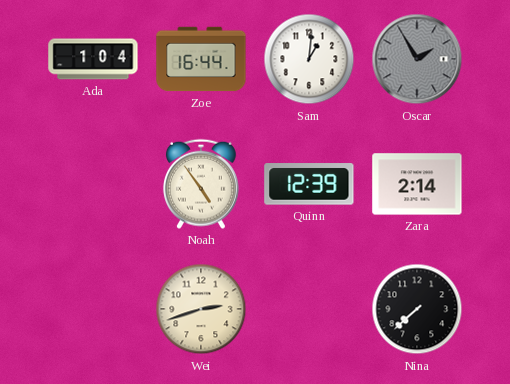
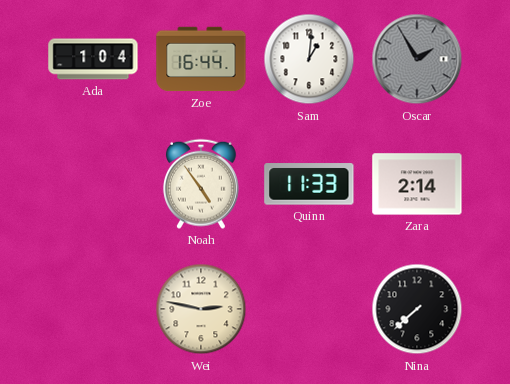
Quinn: 12:39 -> 11:33
Wei: 2:42 -> 2:47
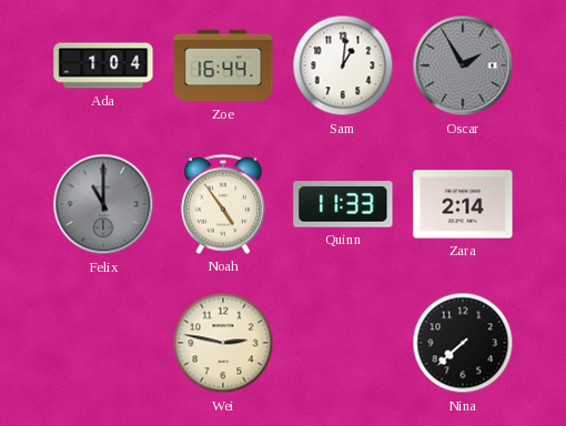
Felix: none -> 11:00
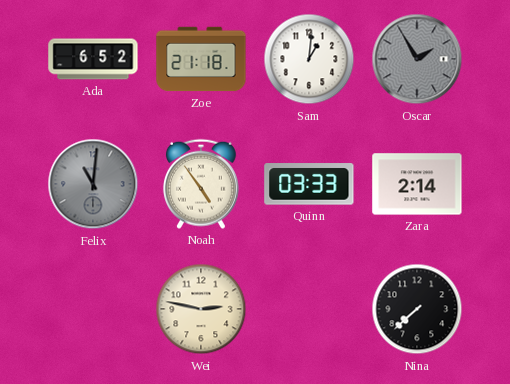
Ada: 1:04 -> 6:52
Zoe: 16:44 -> 21:18
Felix: 11:00 -> 11:01
Quinn: 11:33 -> 03:33
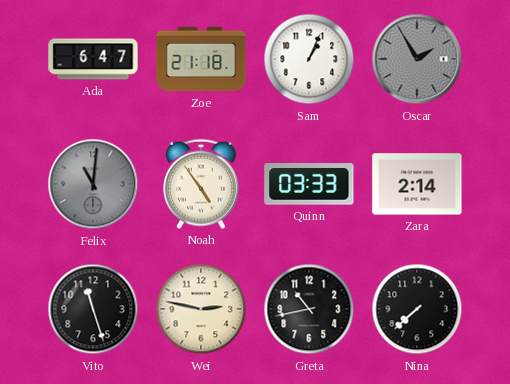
Ada: 6:52 -> 6:47
Sam: 1:01 -> 1:04
Vito: none -> 11:27
Greta: none -> 10:43
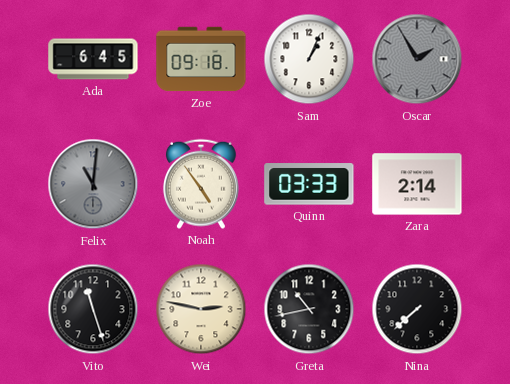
Ada: 6:47 -> 6:45
Zoe: 21:18 -> 09:18
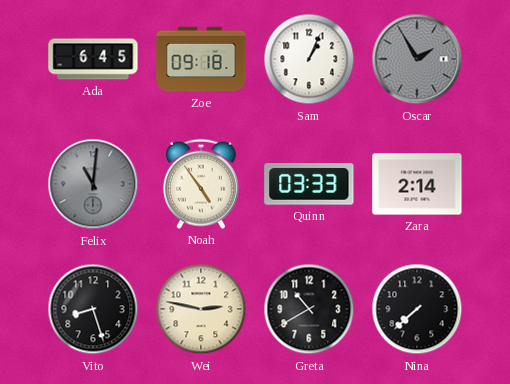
Vito: 11:27 -> 8:27
Greta: 10:43 -> 10:40
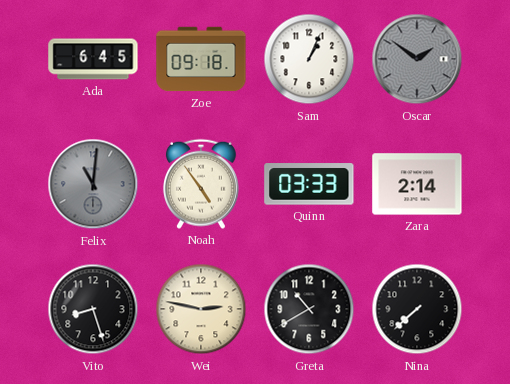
Oscar: 1:55 -> 1:51
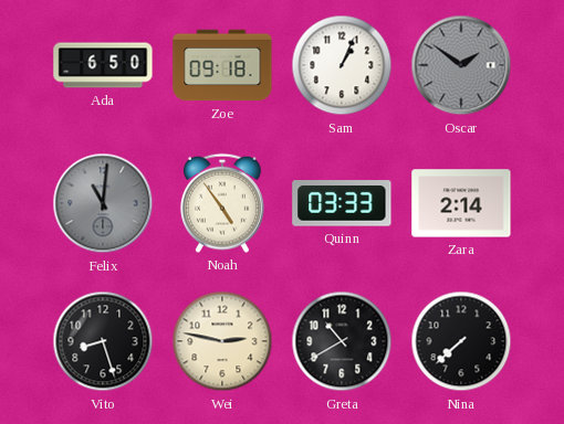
Ada: 6:45 -> 6:50
